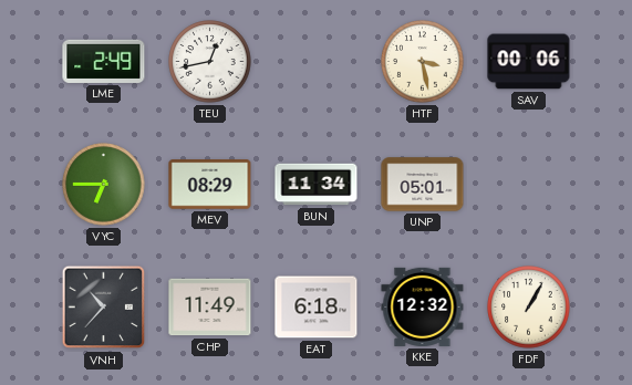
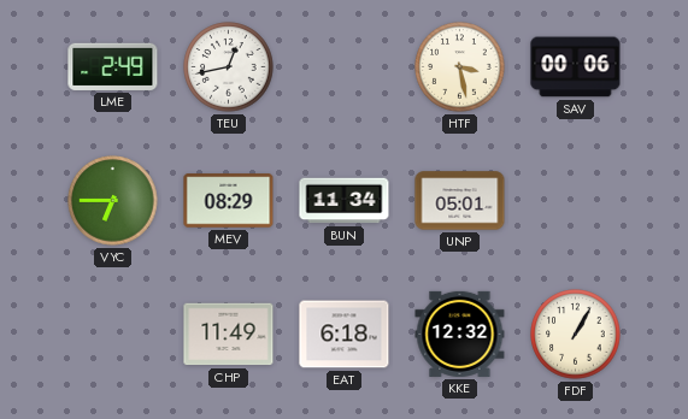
VNH: 10:37 -> none
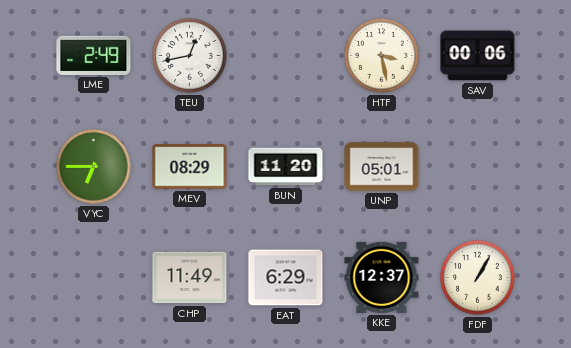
BUN: 11:34 -> 11:20
EAT: 6:18 -> 6:29
KKE: 12:32 -> 12:37
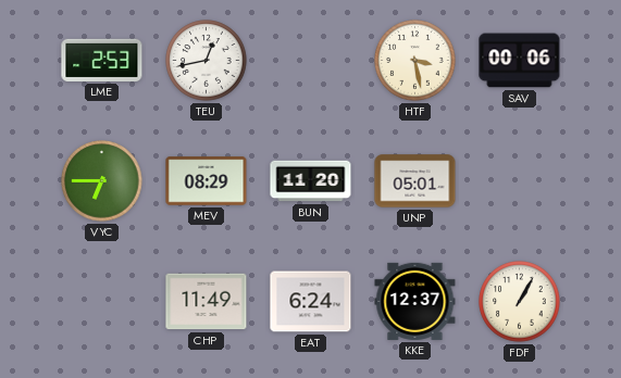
LME: 2:49 -> 2:53
EAT: 6:29 -> 6:24
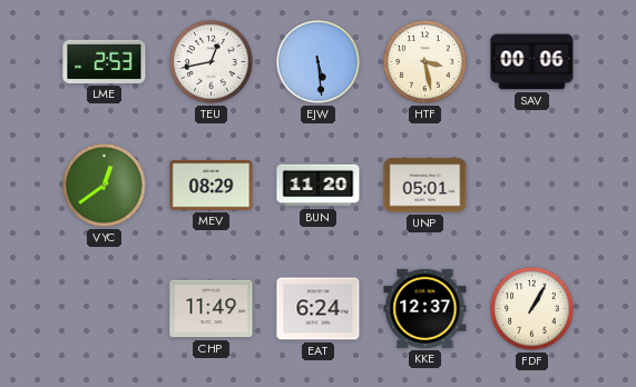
EJW: none -> 5:29
VYC: 6:45 -> 12:39
